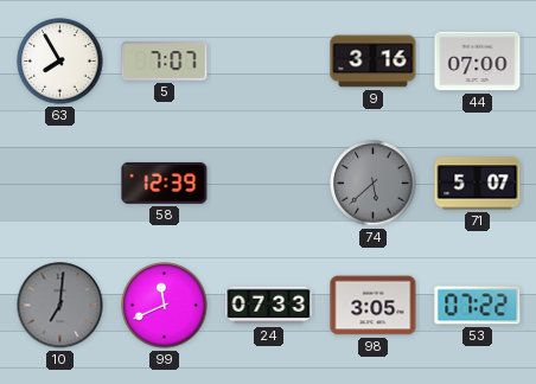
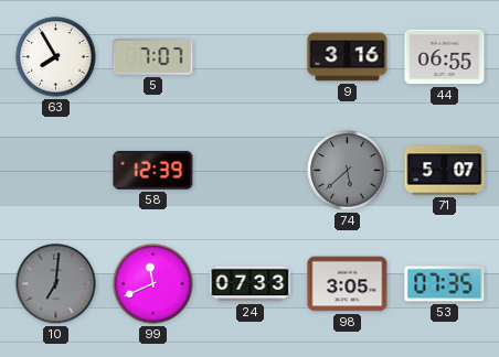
44: 07:00 -> 06:55
53: 07:22 -> 07:35
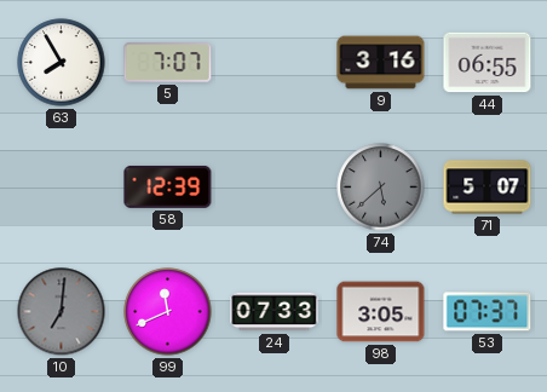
53: 07:35 -> 07:37
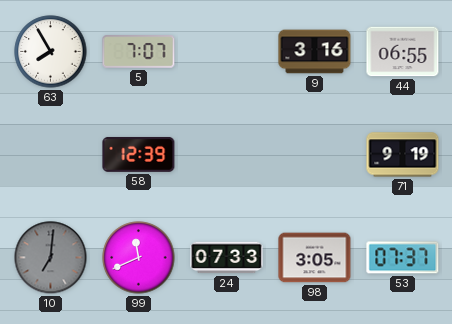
74: 5:38 -> none
71: 5:07 -> 9:19
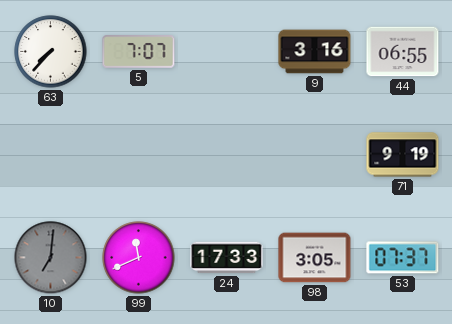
63: 7:55 -> 7:37
58: 12:39 -> none
24: 07:33 -> 17:33
